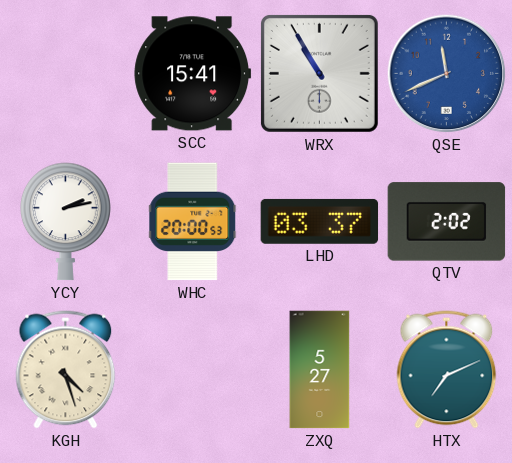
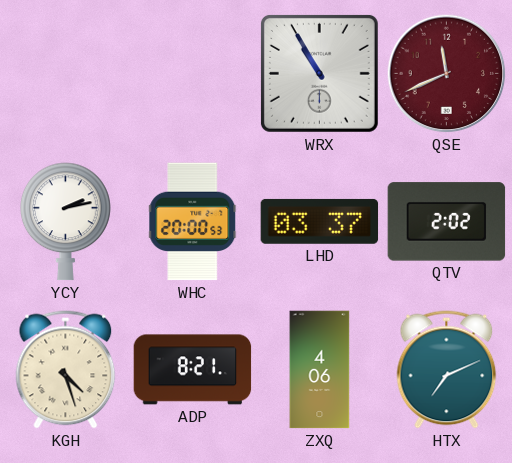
SCC: 15:41 -> none
QSE dial: blue -> burgundy
ADP: none -> 8:21
ZXQ: 5:27 -> 4:06
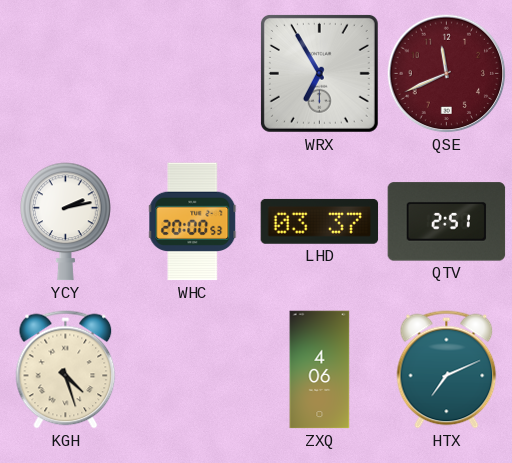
WRX: 10:55 -> 6:55
QTV: 2:02 -> 2:51
ADP: 8:21 -> none
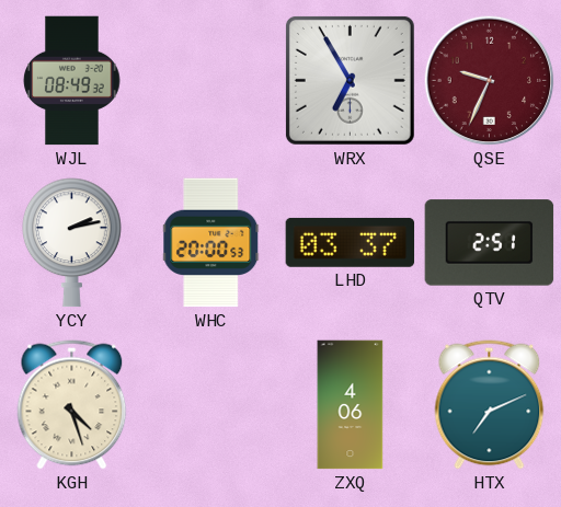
WJL: none -> 08:49
QSE: 11:41 -> 9:34
